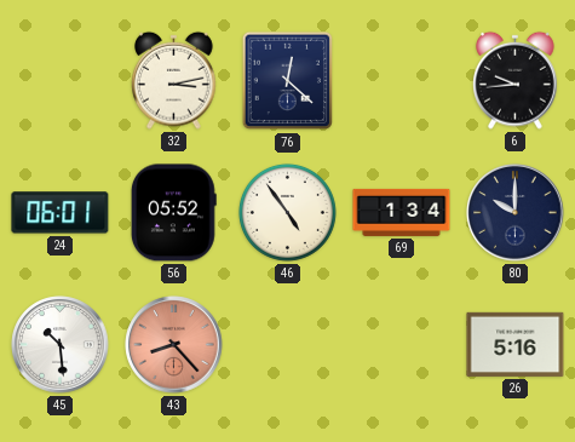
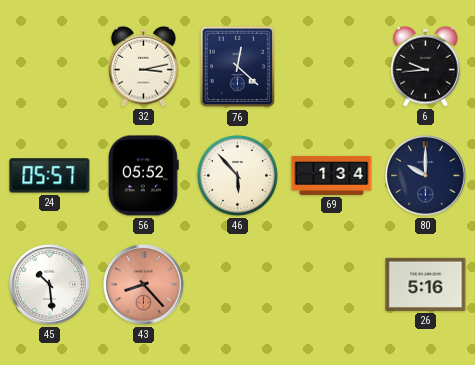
24: 06:01 -> 05:57
46: 4:54 -> 5:53
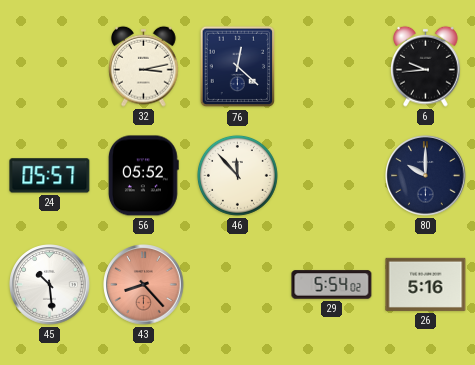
46: 5:53 -> 11:53
69: 1:34 -> none
29: none -> 5:54
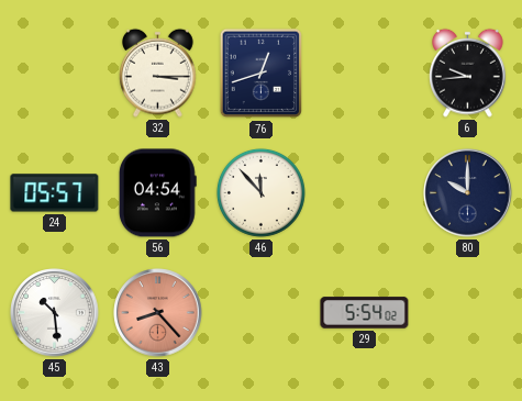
32: 3:13 -> 3:15
76: 12:22 -> 12:42
56: 05:52 -> 04:54
26: 5:16 -> none
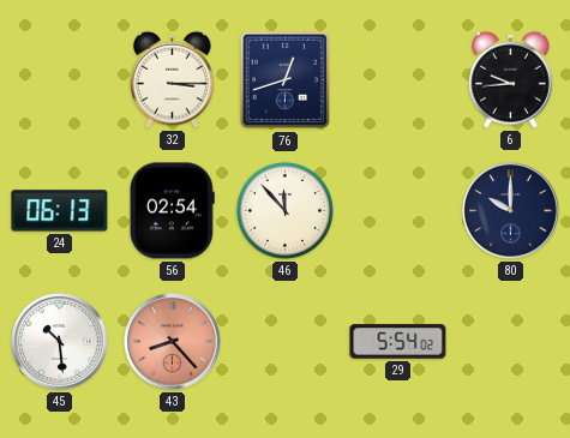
24: 05:57 -> 06:13
56: 04:54 -> 02:54
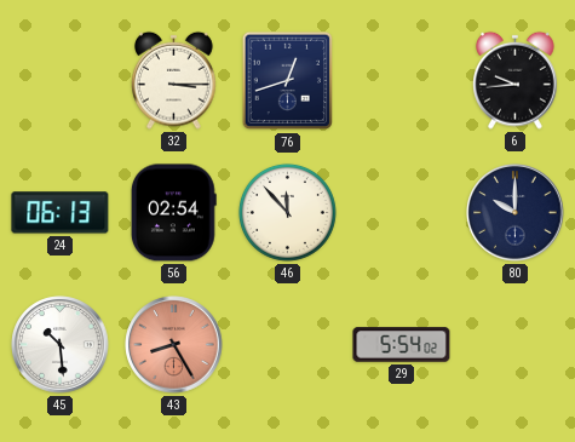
43: 8:23 -> 8:25
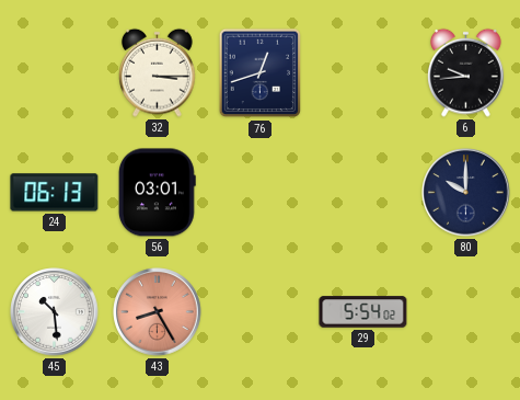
56: 02:54 -> 03:01
46: 11:53 -> none
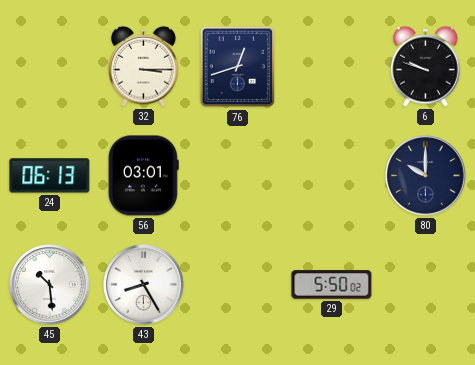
6: 9:44 -> 9:48
43 dial: salmon -> white
29: 5:54 -> 5:50
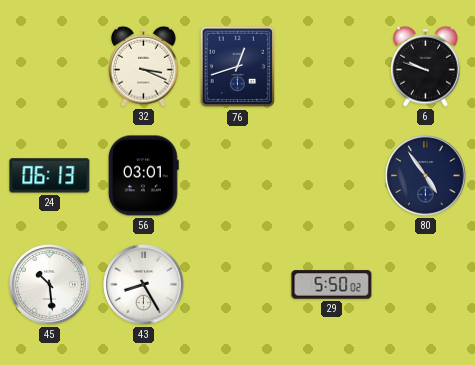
32: 3:15 -> 3:19
80: 10:00 -> 4:54
